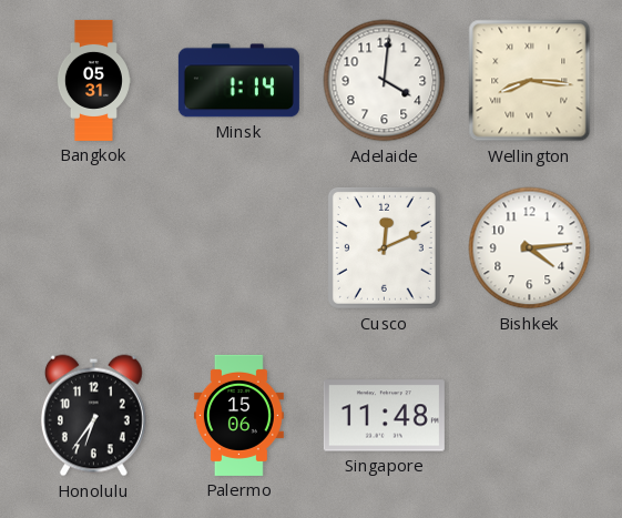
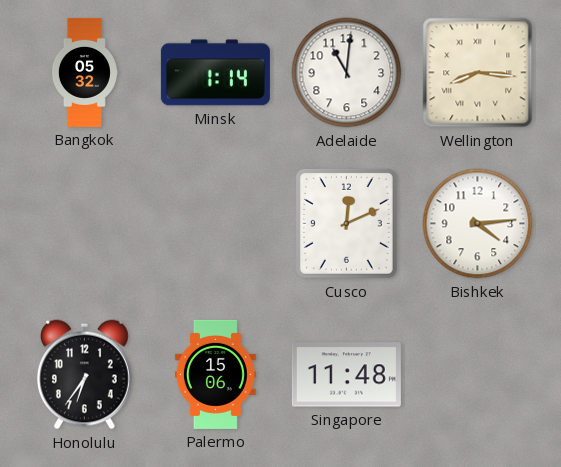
Bangkok: 05:31 -> 05:32
Adelaide: 4:01 -> 11:01
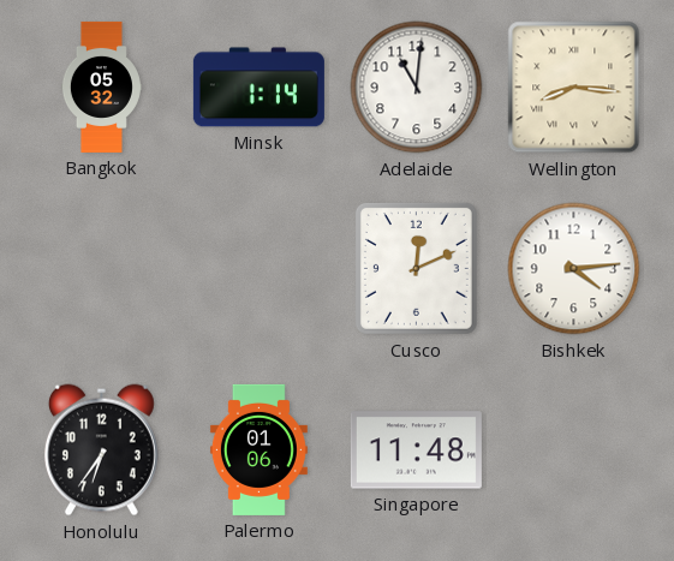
Palermo: 15:06 -> 01:06
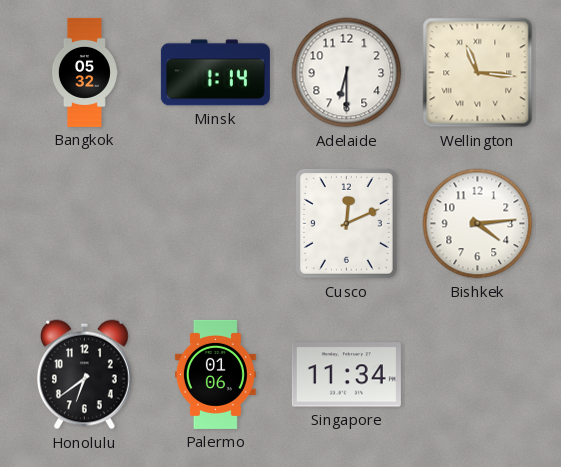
Adelaide: 11:01 -> 6:30
Wellington: 8:16 -> 11:16
Honolulu: 6:36 -> 6:39
Singapore: 11:48 -> 11:34
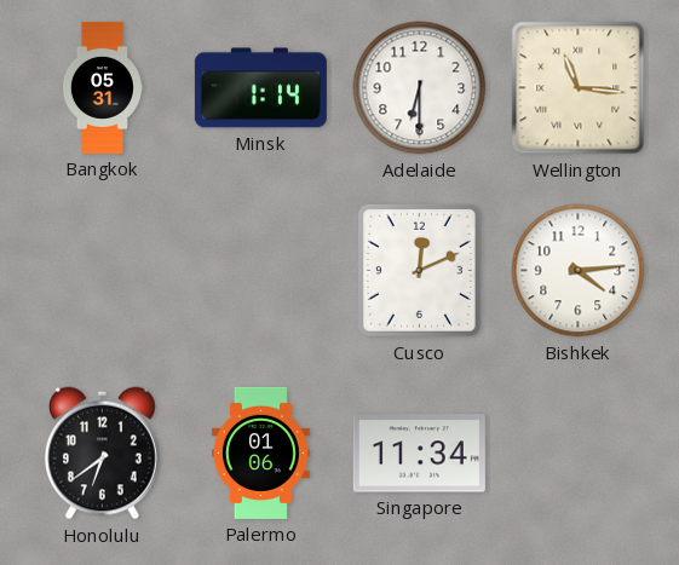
Bangkok: 05:32 -> 05:31
